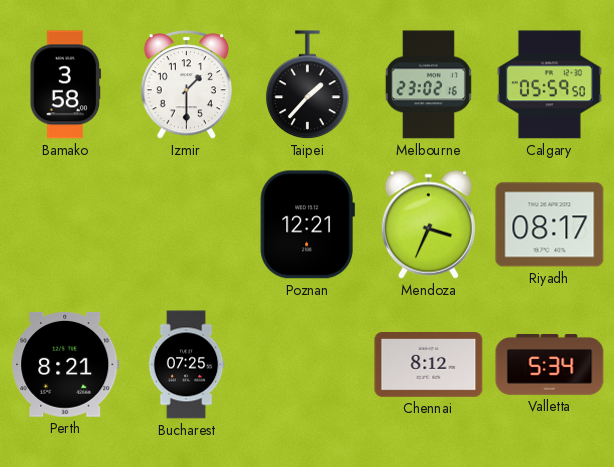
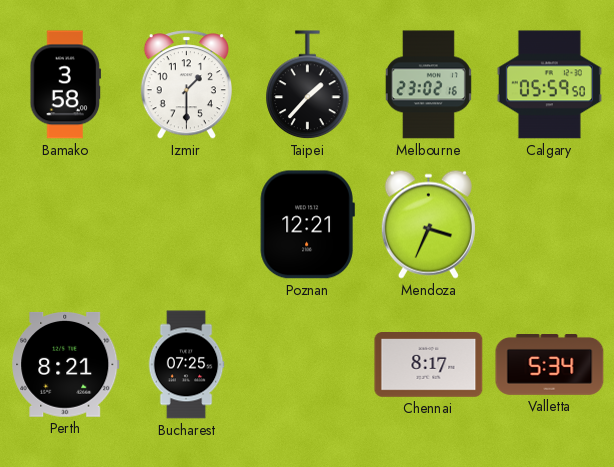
Riyadh: 08:17 -> none
Chennai: 8:12 -> 8:17
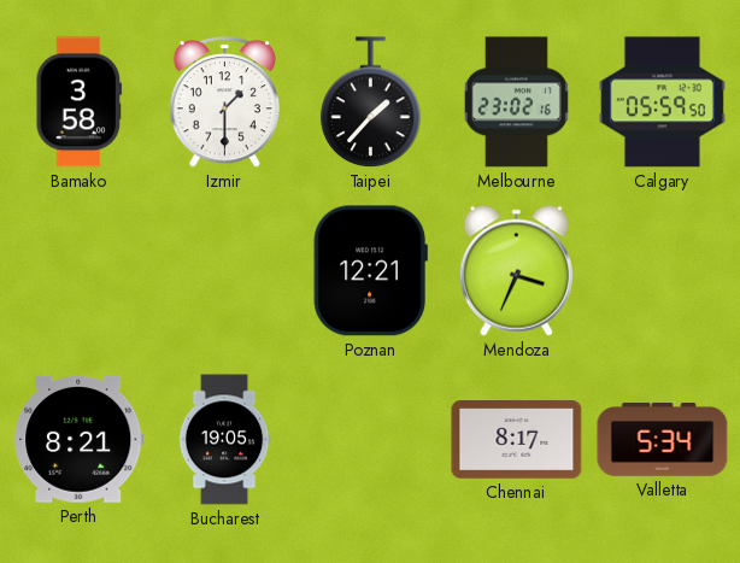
Bucharest: 07:25 -> 19:05
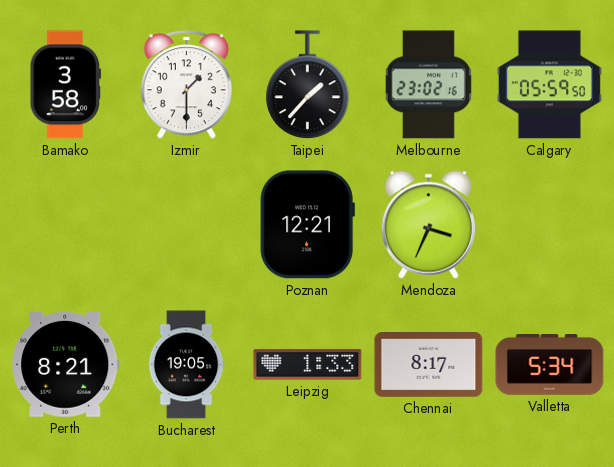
Leipzig: none -> 1:33
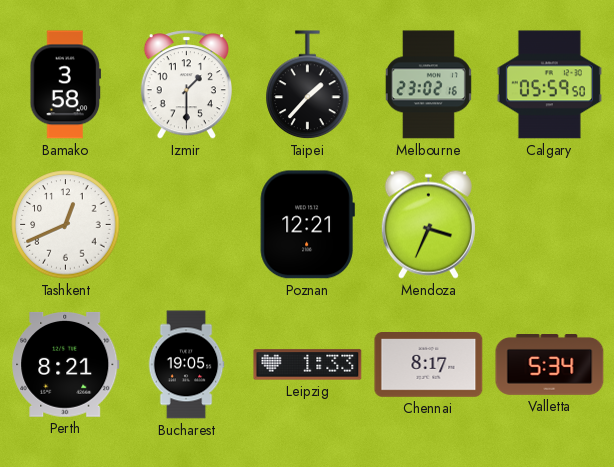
Tashkent: none -> 12:41
